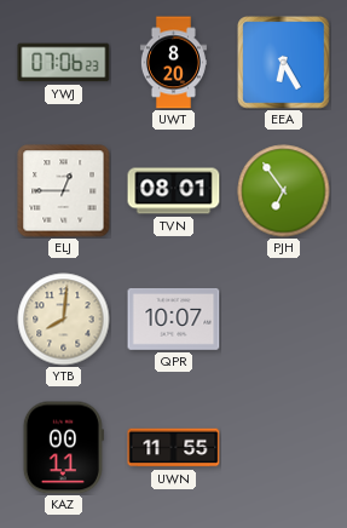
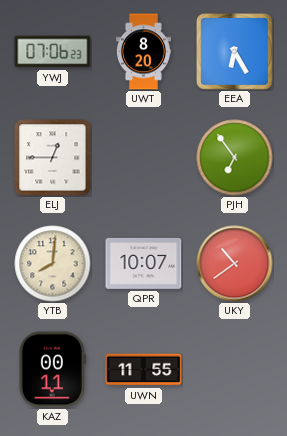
TVN: 08:01 -> none
UKY: none -> 10:39
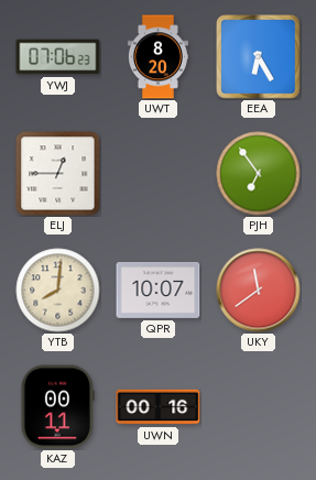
UKY: 10:39 -> 11:39
UWN: 11:55 -> 00:16
